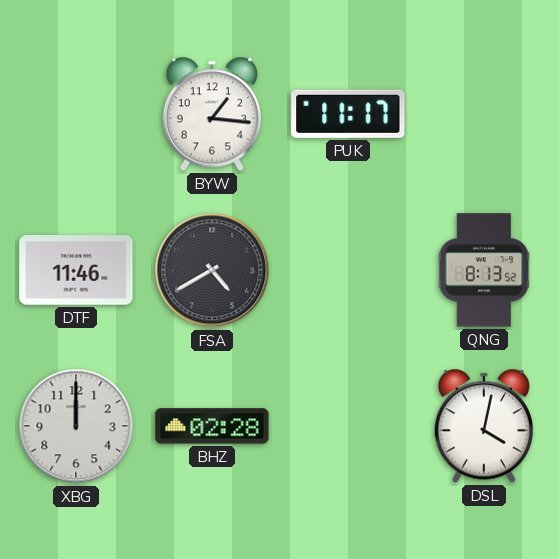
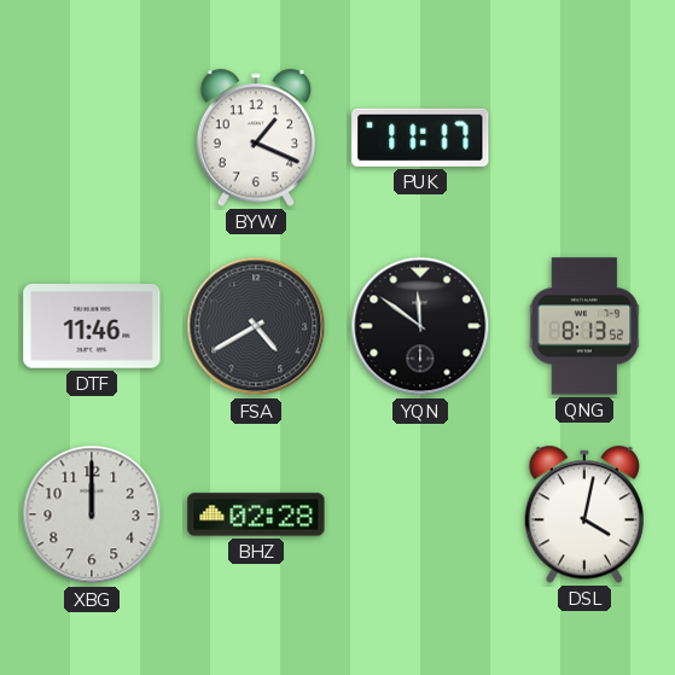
BYW: 1:16 -> 1:19
YQN: none -> 11:51
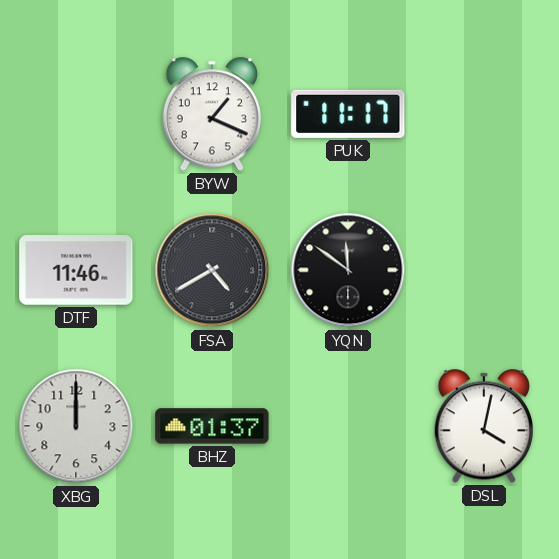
QNG: 8:13 -> none
BHZ: 02:28 -> 01:37
